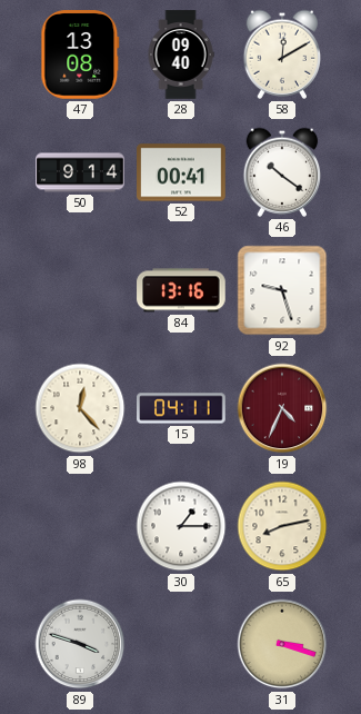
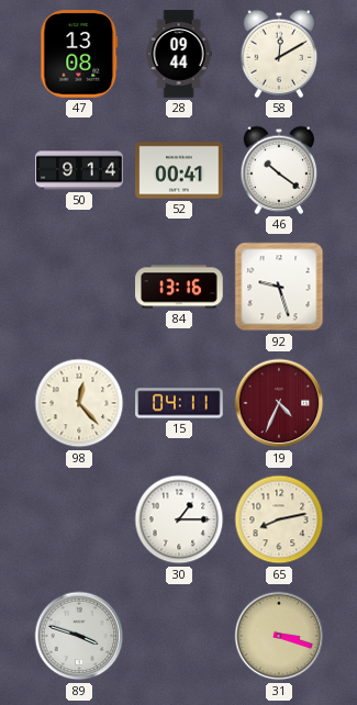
28: 09:40 -> 09:44
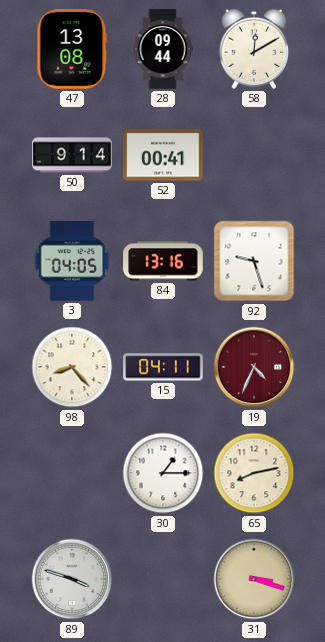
46: 10:21 -> none
3: none -> 04:05
98: 12:23 -> 8:23
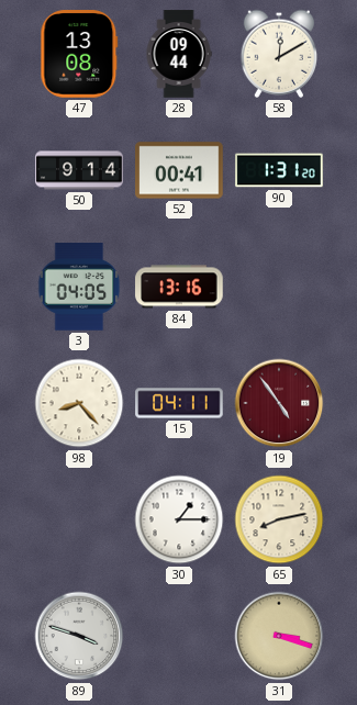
90: none -> 1:31
92: 9:27 -> none
19: 4:34 -> 4:54
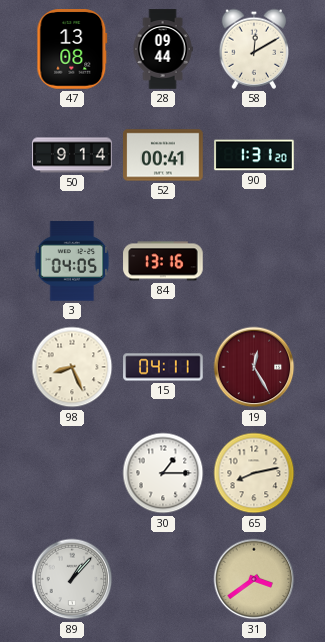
98: 8:23 -> 8:26
19: 4:54 -> 12:25
89: 3:48 -> 1:07
31: 3:18 -> 3:39
